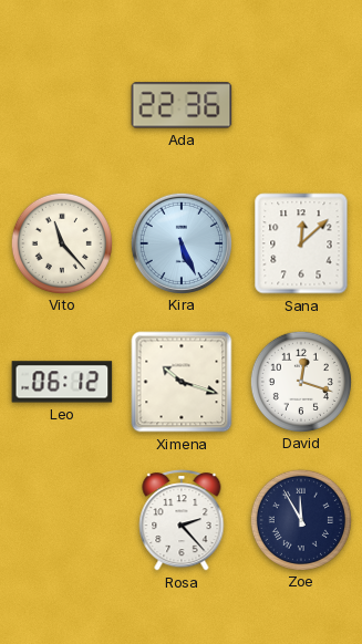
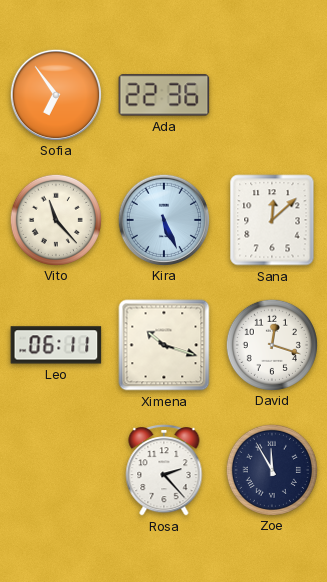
Sofia: none -> 6:54
Leo: 06:12 -> 06:11
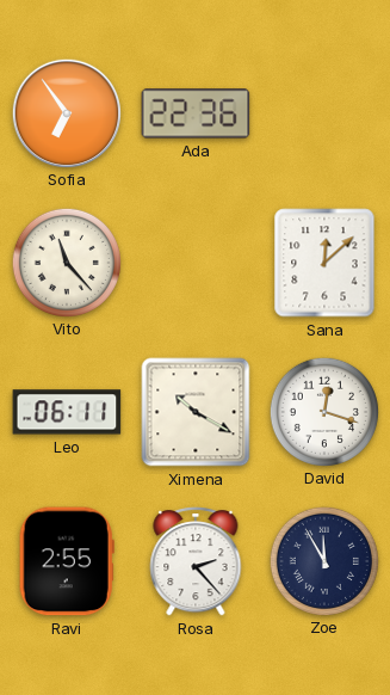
Kira: 5:26 -> none
Ximena: 10:18 -> 10:20
Ravi: none -> 2:55
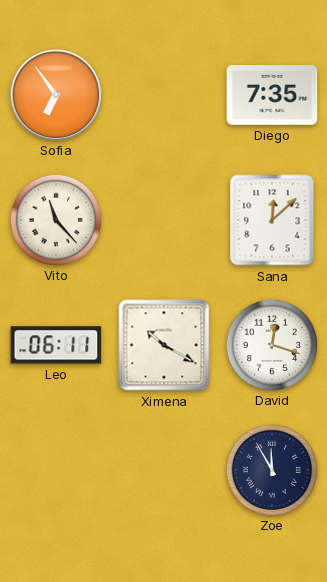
Ada: 22:36 -> none
Diego: none -> 7:35
Ravi: 2:55 -> none
Rosa: 2:23 -> none
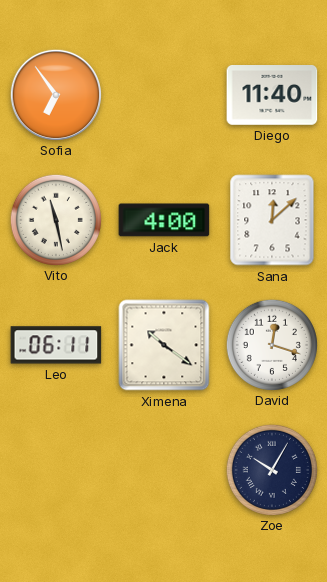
Diego: 7:35 -> 11:40
Vito: 11:23 -> 11:28
Jack: none -> 4:00
Ximena: 10:20 -> 10:21
Zoe: 11:55 -> 10:05
